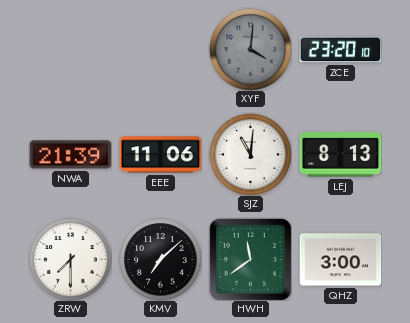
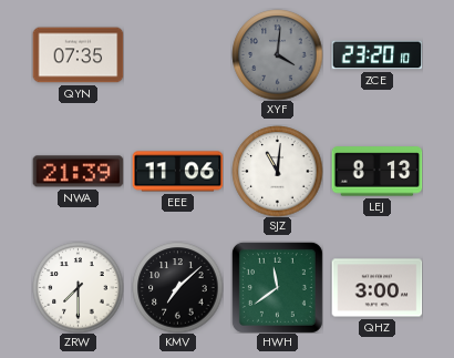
QYN: none -> 07:35
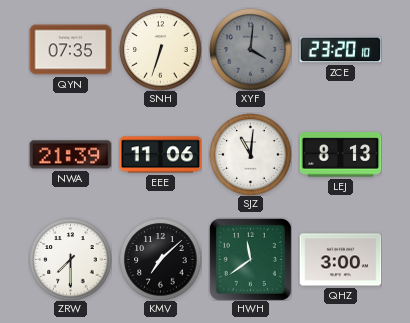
SNH: none -> 6:33
